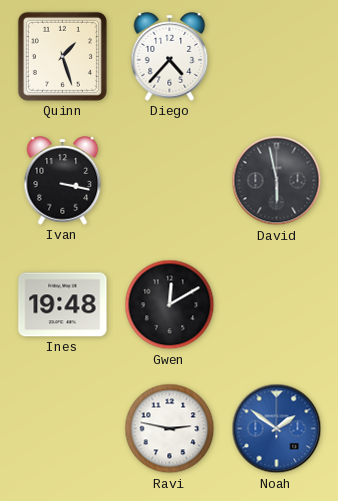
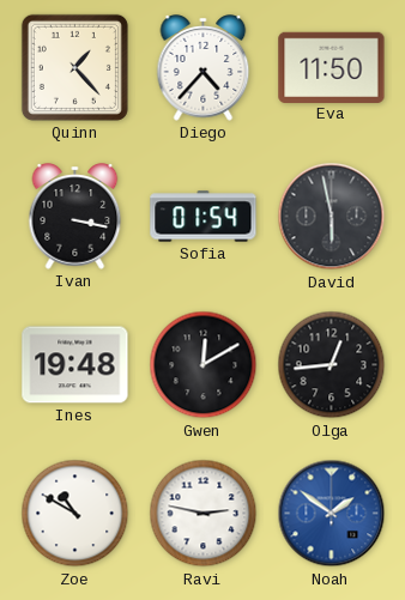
Quinn: 1:27 -> 1:23
Eva: none -> 11:50
Sofia: none -> 01:54
Olga: none -> 12:44
Zoe: none -> 10:50
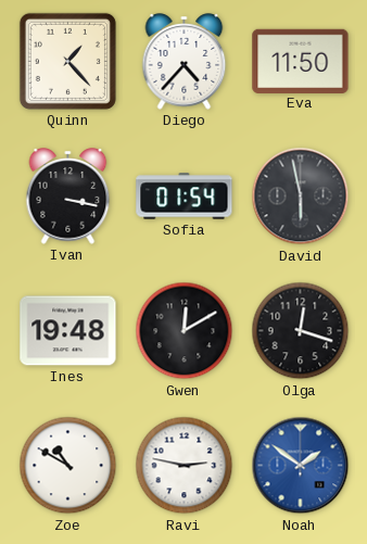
Olga: 12:44 -> 12:18
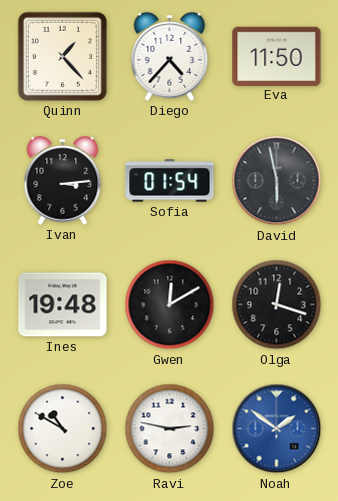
Ivan: 3:17 -> 3:14
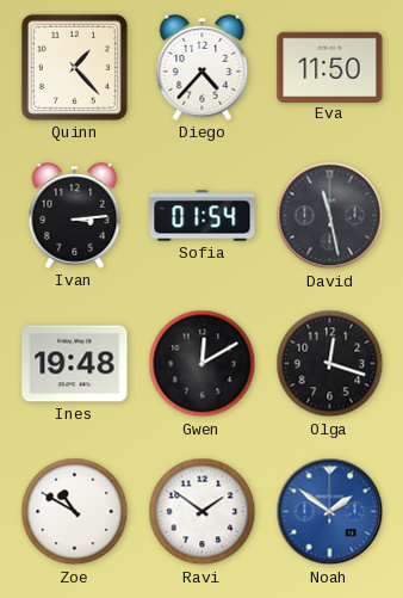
David: 5:58 -> 11:28
Ravi: 2:47 -> 1:51
